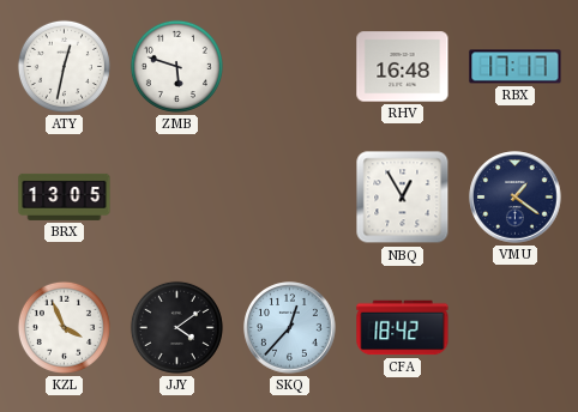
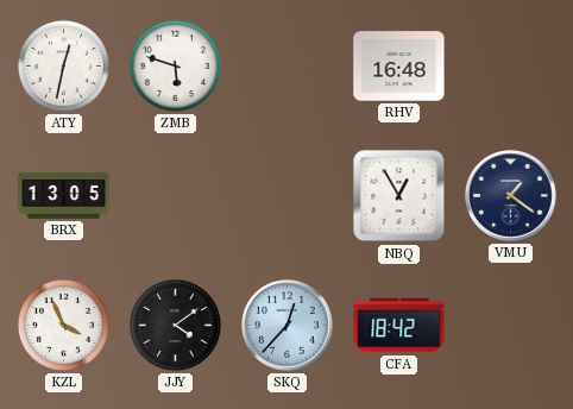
RBX: 17:17 -> none
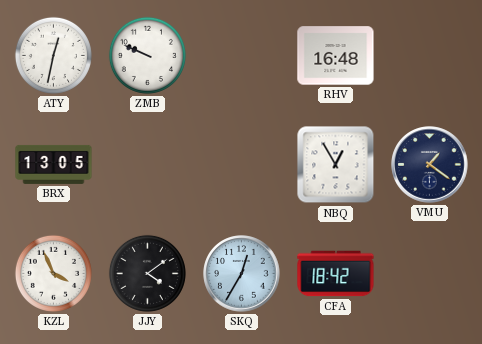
ZMB: 5:48 -> 9:49
SKQ: 12:37 -> 12:35
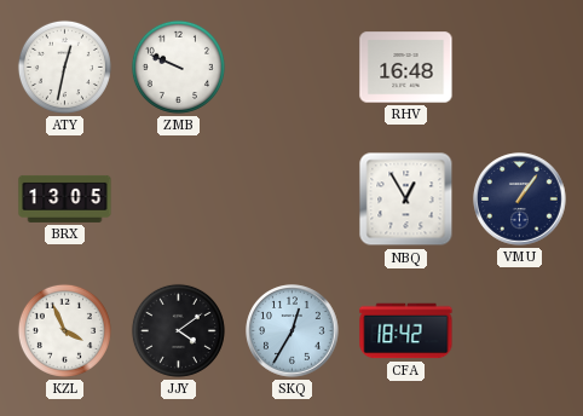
VMU: 1:21 -> 1:06
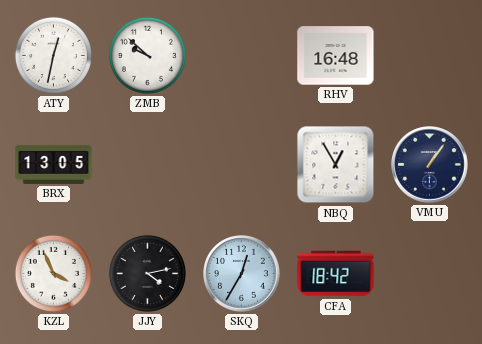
ZMB: 9:49 -> 9:52
JJY: 4:09 -> 4:13
